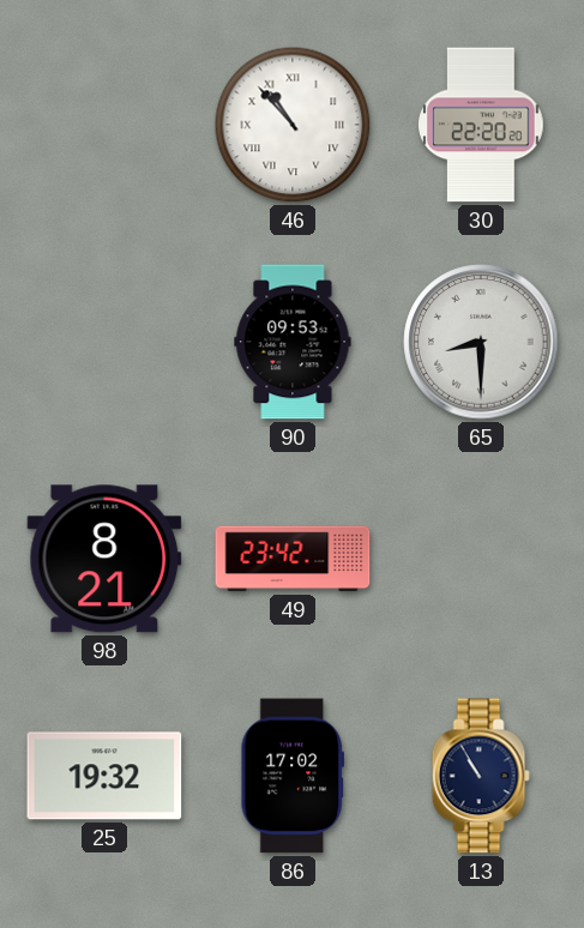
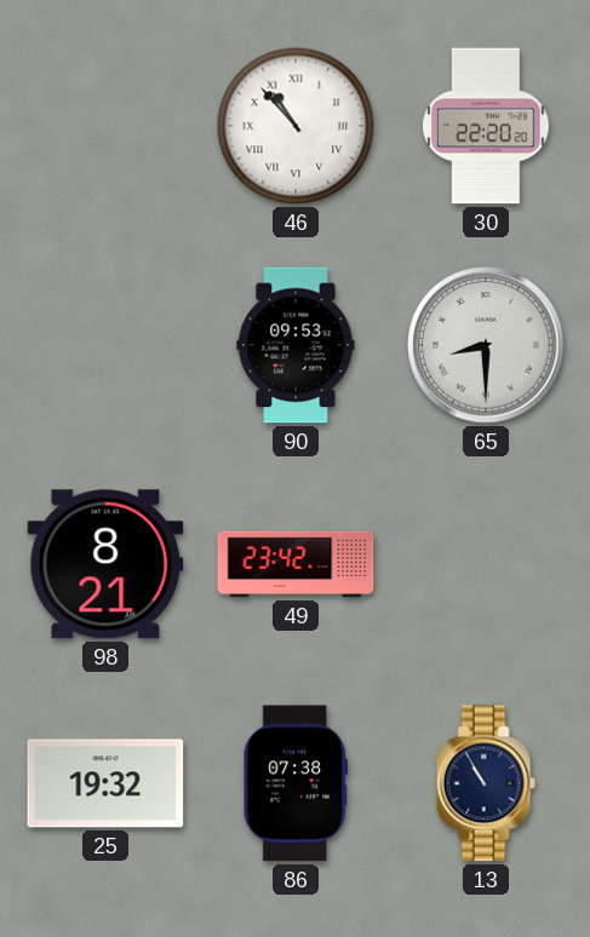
86: 17:02 -> 07:38
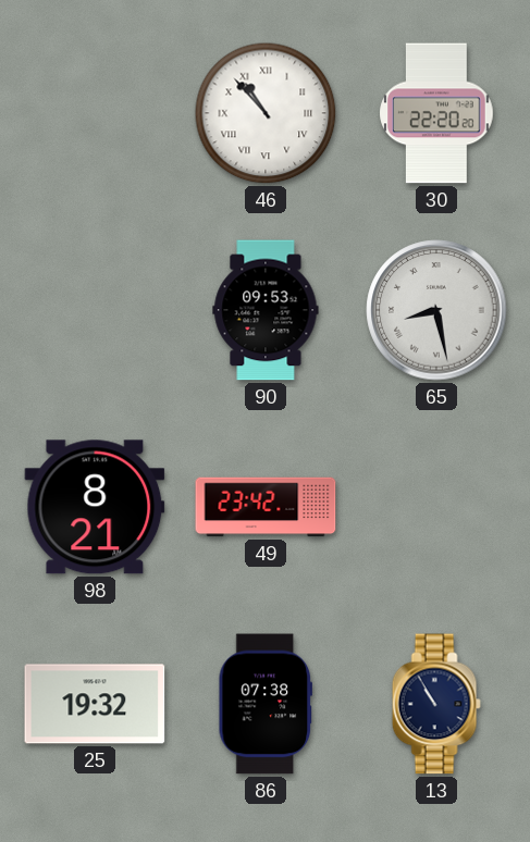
65: 8:30 -> 8:28
